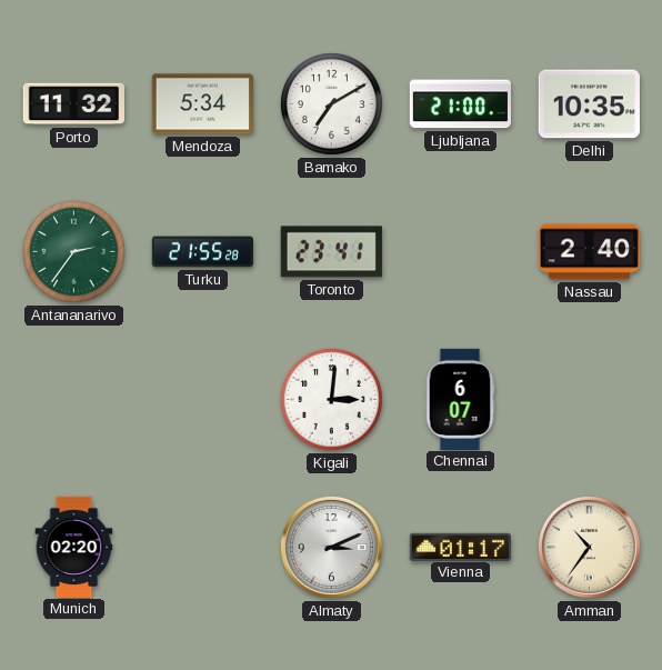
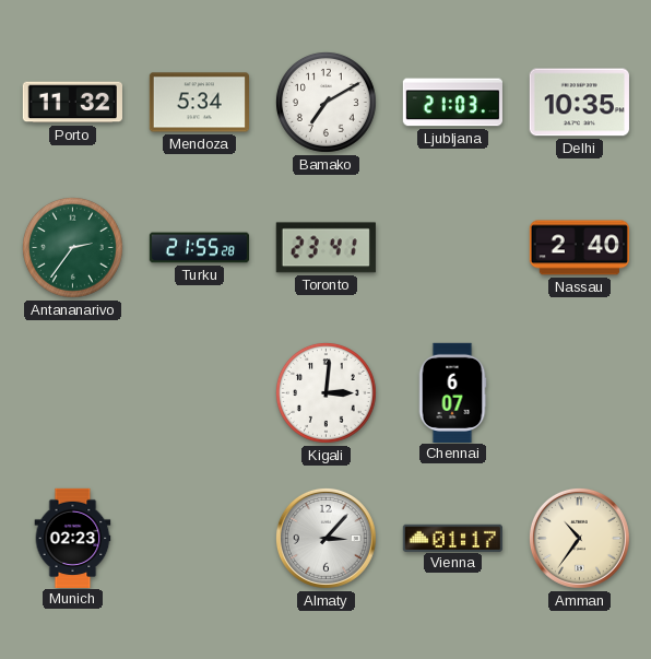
Ljubljana: 21:00 -> 21:03
Munich: 02:20 -> 02:23
Almaty: 3:11 -> 3:07
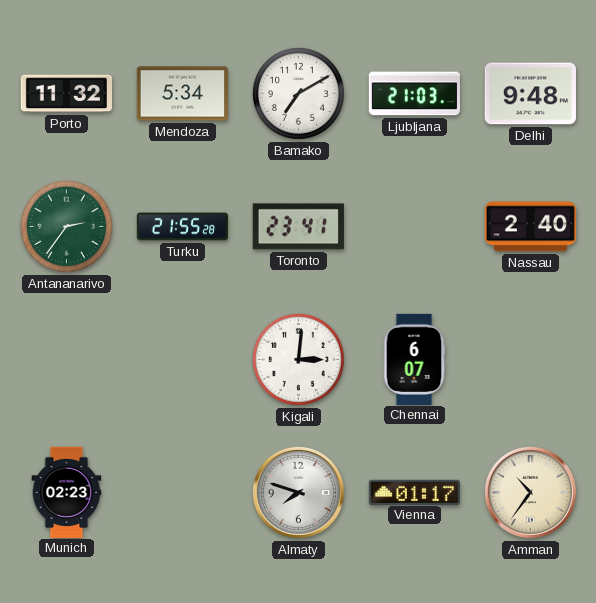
Delhi: 10:35 -> 9:48
Almaty: 3:07 -> 7:48
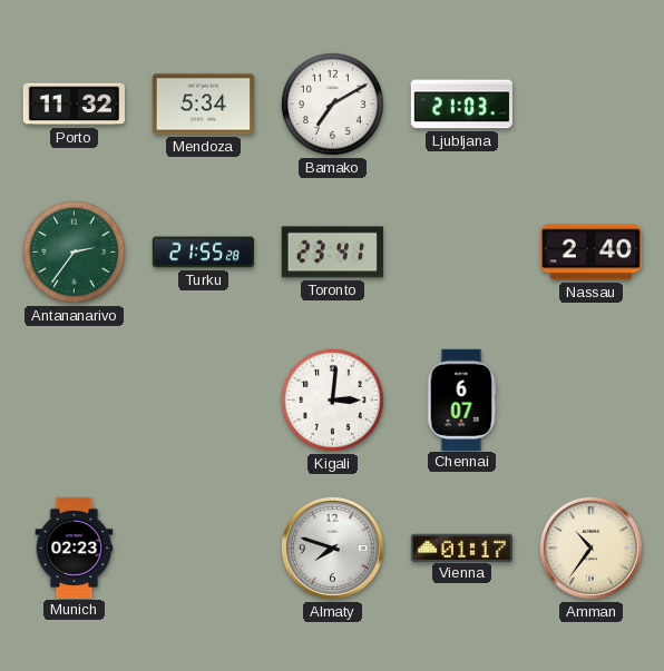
Delhi: 9:48 -> none
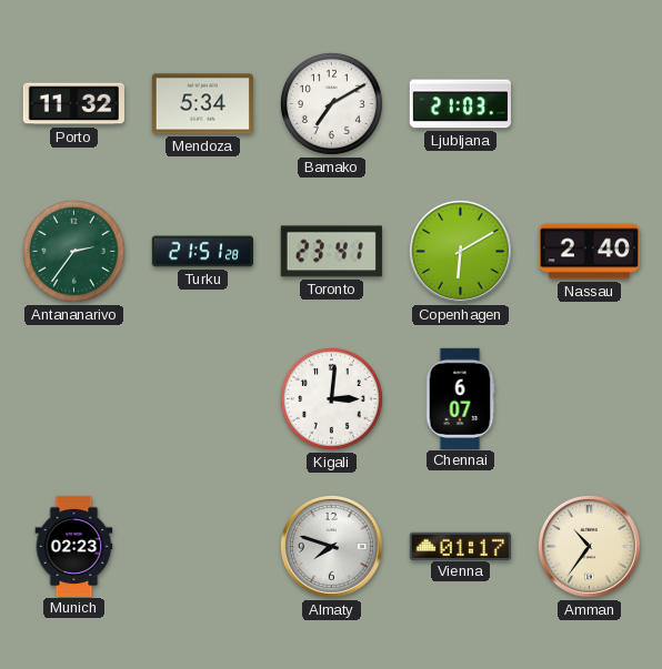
Turku: 21:55 -> 21:51
Copenhagen: none -> 6:10
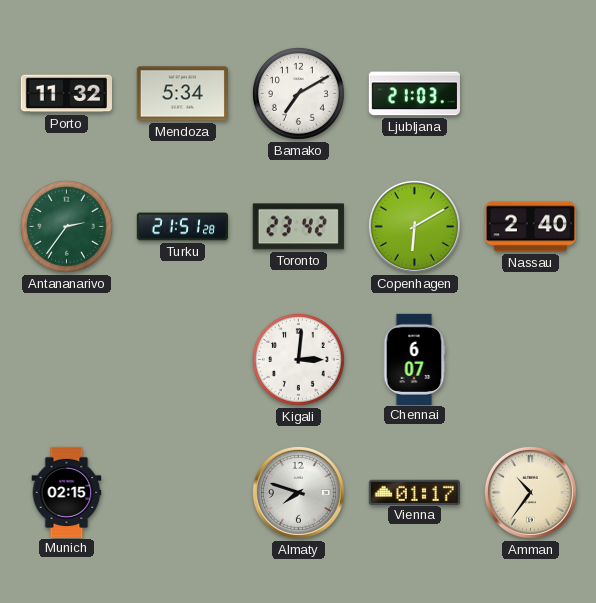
Toronto: 23:41 -> 23:42
Munich: 02:23 -> 02:15
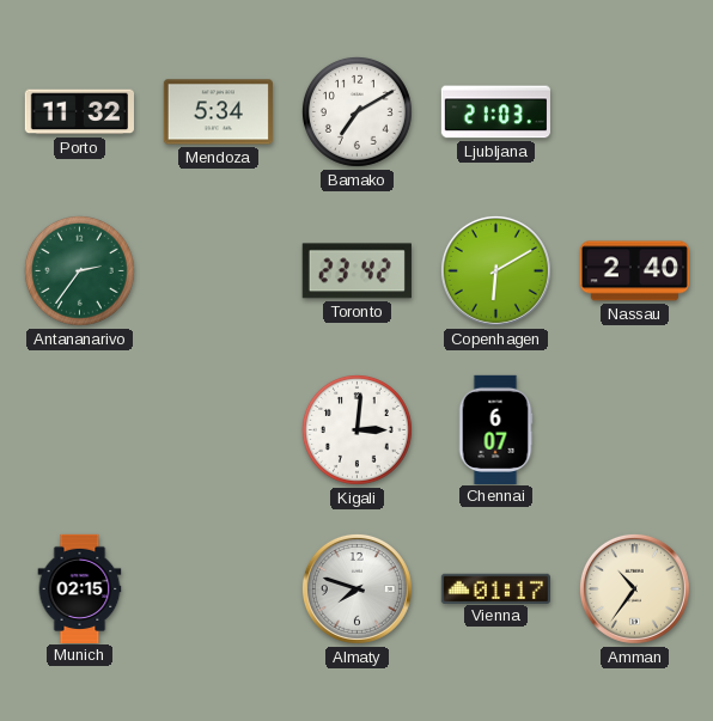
Turku: 21:51 -> none
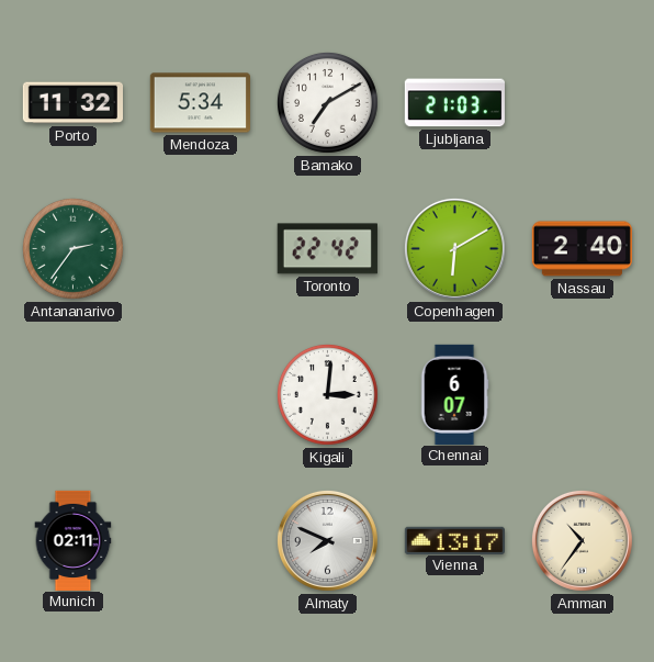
Toronto: 23:42 -> 22:42
Munich: 02:15 -> 02:11
Almaty: 7:48 -> 7:49
Vienna: 01:17 -> 13:17
